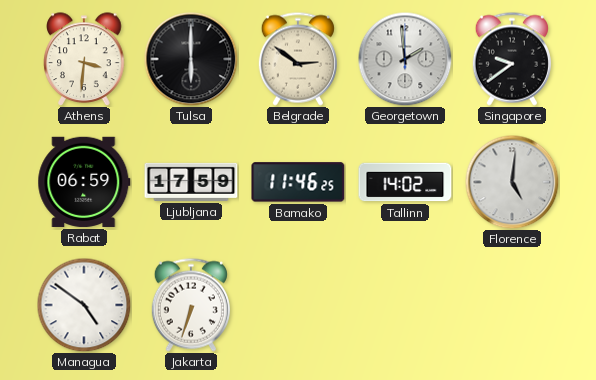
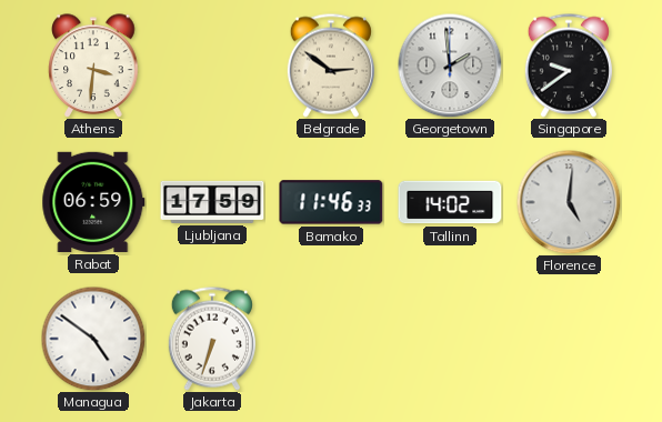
Tulsa: 6:00 -> none
Bamako: 11:46:25 -> 11:46:33
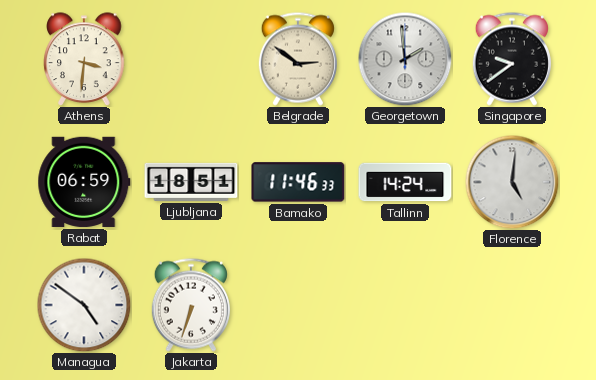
Ljubljana: 17:59 -> 18:51
Tallinn: 14:02 -> 14:24
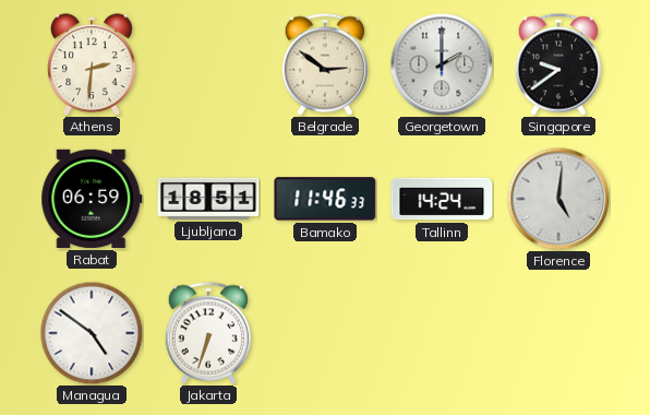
Athens: 3:31 -> 2:31
Georgetown: 1:59 -> 2:00
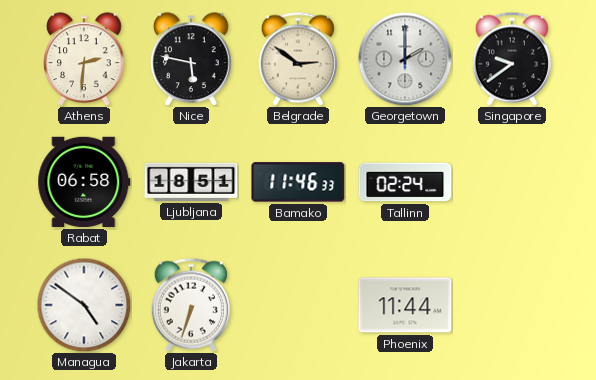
Nice: none -> 5:47
Rabat: 06:59 -> 06:58
Tallinn: 14:24 -> 02:24
Florence: 5:01 -> none
Phoenix: none -> 11:44
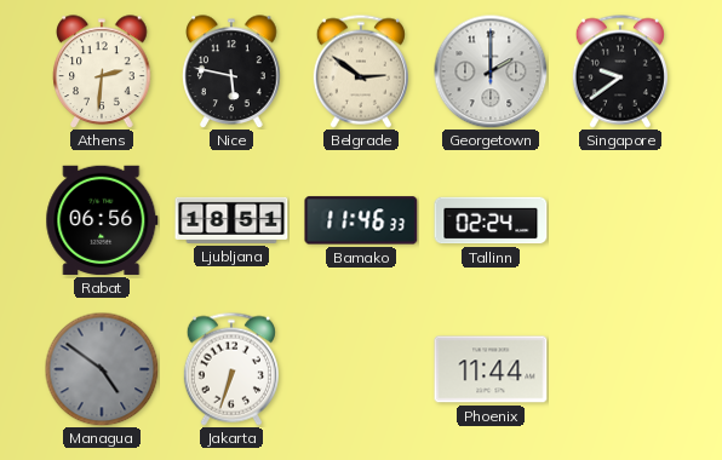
Rabat: 06:58 -> 06:56
Managua dial: white -> grey
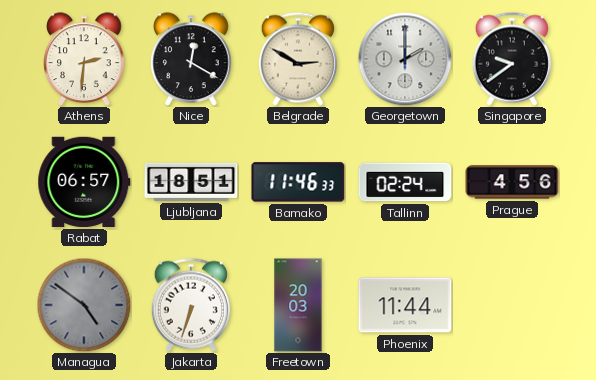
Nice: 5:47 -> 12:20
Belgrade: 2:51 -> 2:50
Rabat: 06:56 -> 06:57
Prague: none -> 4:56
Freetown: none -> 20:03
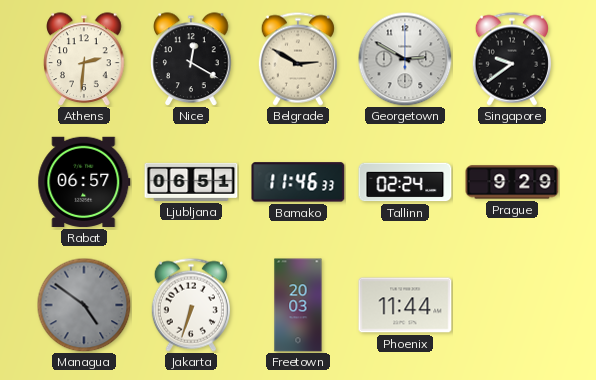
Georgetown: 2:00 -> 2:50
Ljubljana: 18:51 -> 06:51
Prague: 4:56 -> 9:29
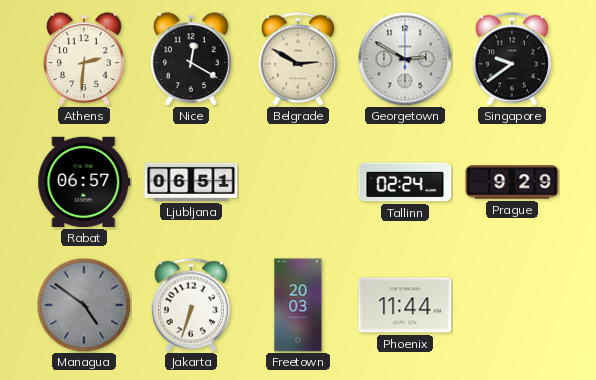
Bamako: 11:46 -> none
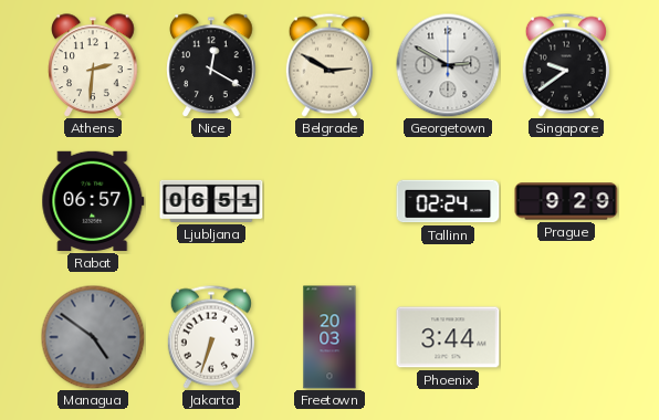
Phoenix: 11:44 -> 3:44
